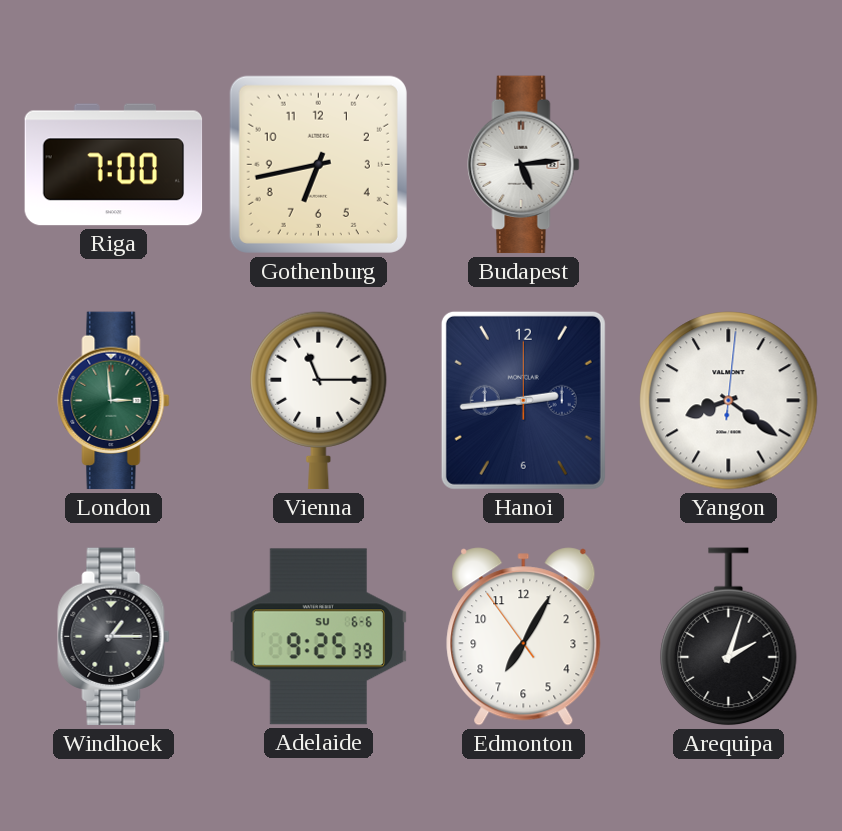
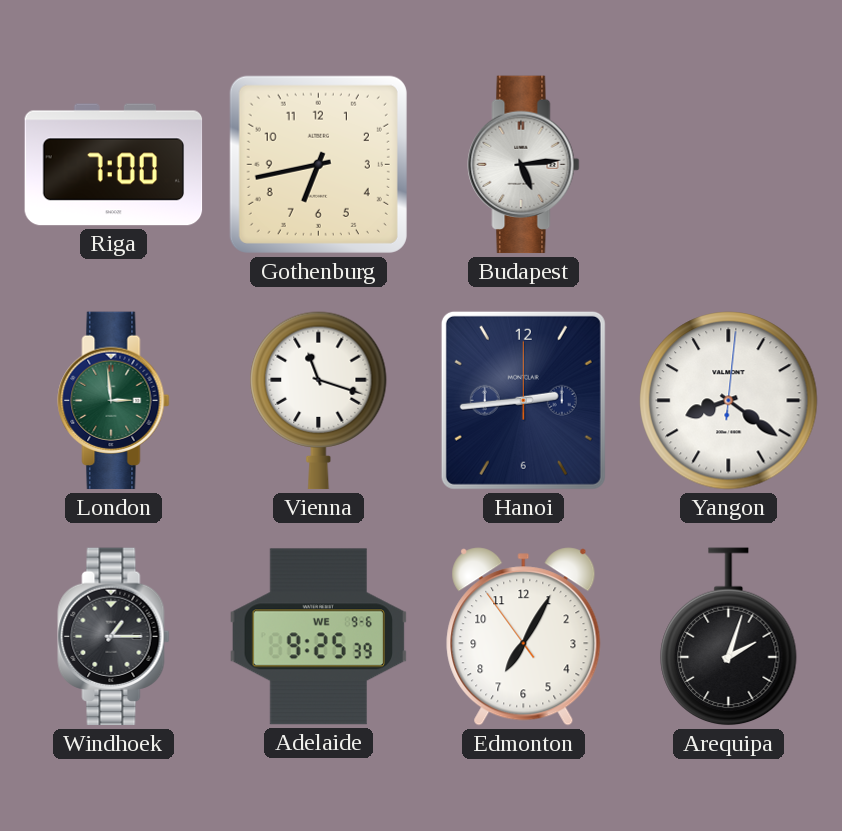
Vienna: 11:15 -> 11:18
Adelaide date: SU 6-6 -> WE 9-6
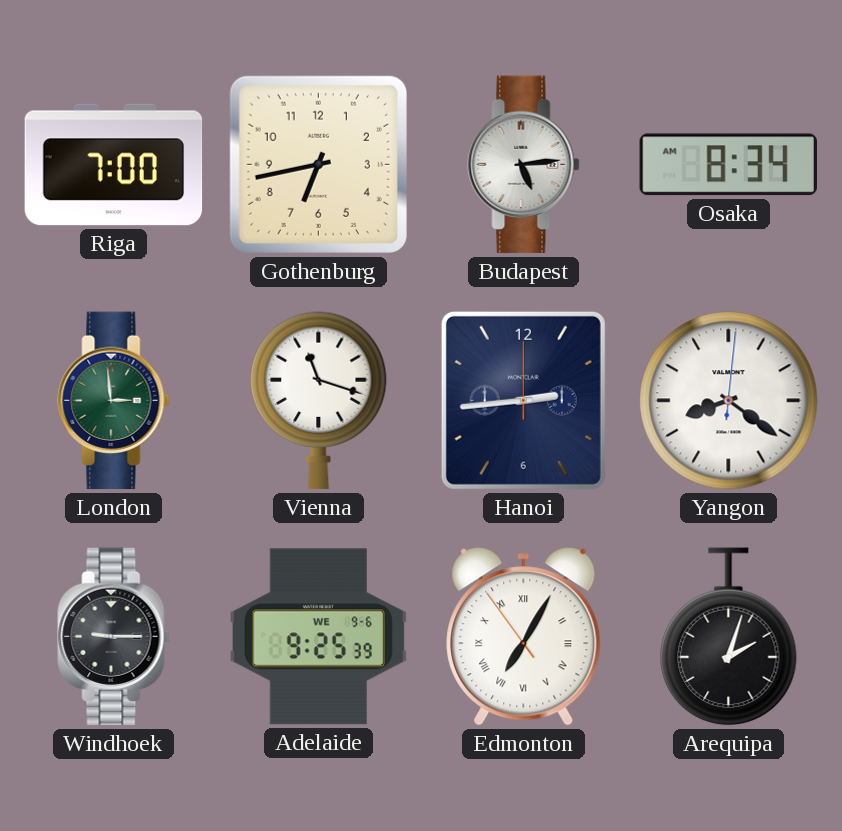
Osaka: none -> 8:34
Windhoek: 1:15 -> 9:15
Edmonton numerals: Arabic -> Roman
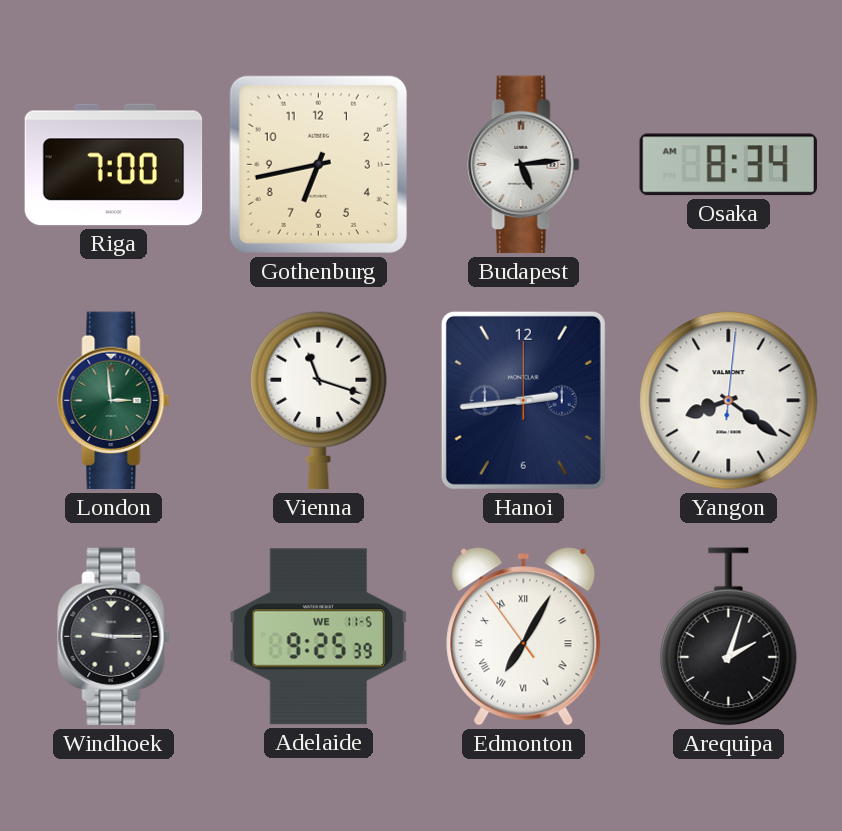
Adelaide date: WE 9-6 -> WE 11-5
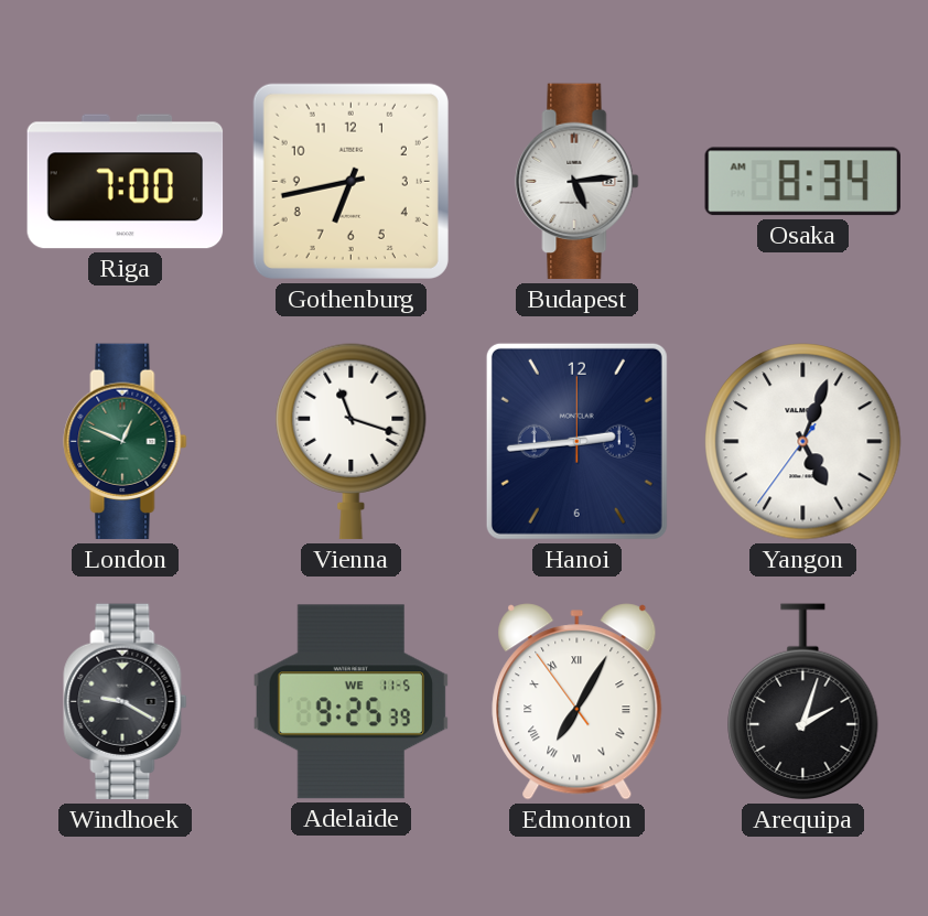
London: 2:59 -> 12:49
Yangon: 8:21 -> 5:03
Windhoek: 9:15 -> 9:20
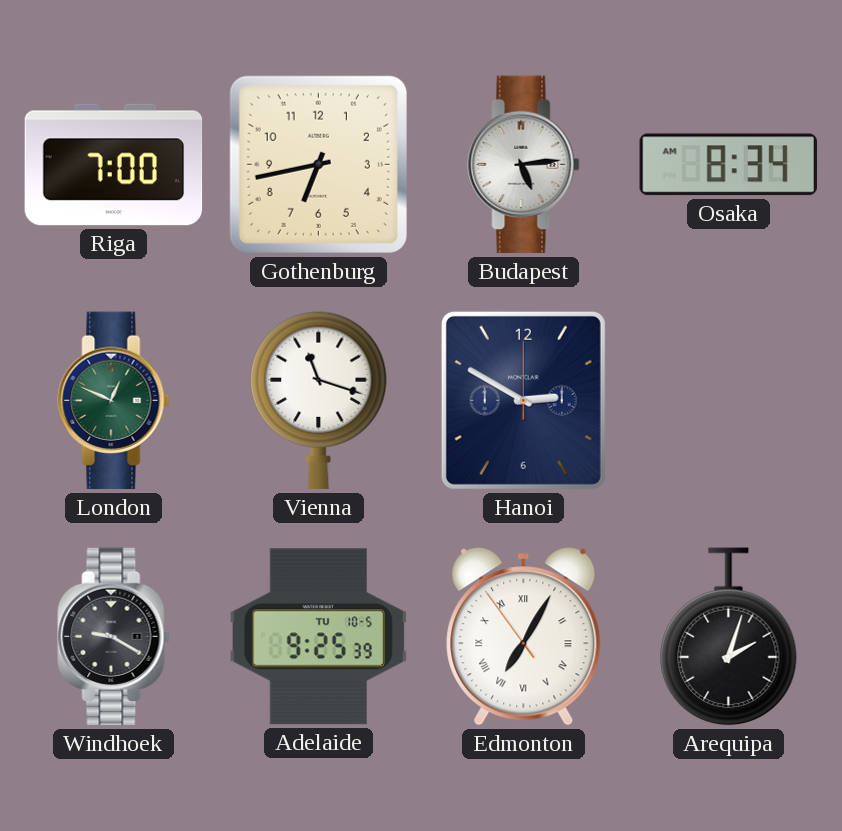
Hanoi: 2:44 -> 2:50
Yangon: 5:03 -> none
Adelaide date: WE 11-5 -> TU 10-5
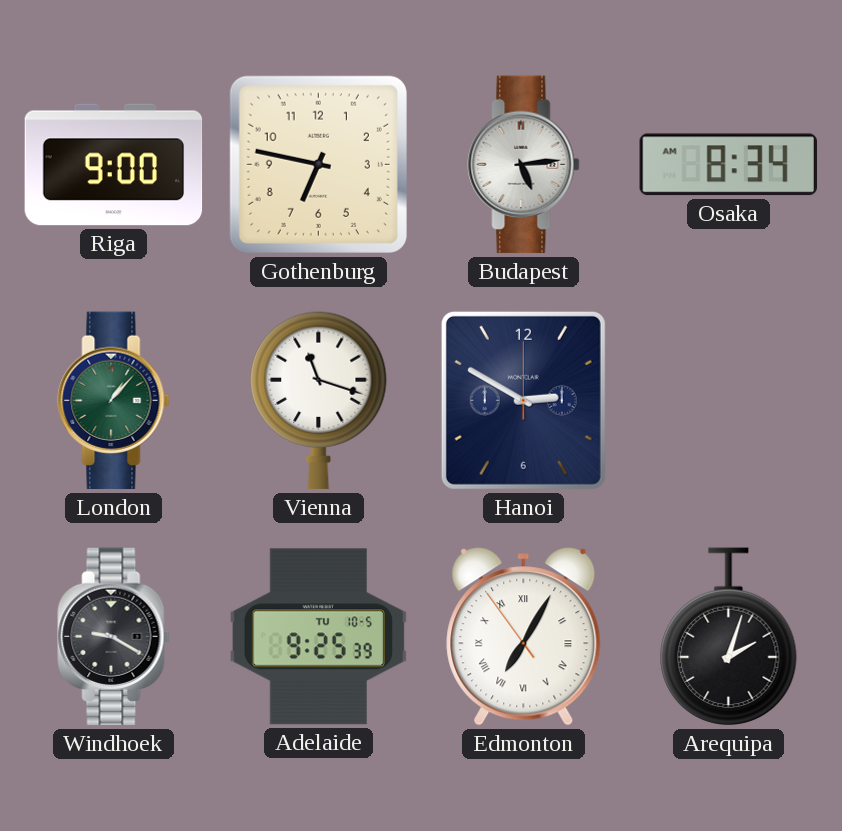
Riga: 7:00 -> 9:00
Gothenburg: 6:43 -> 6:47
London: 12:49 -> 1:07
